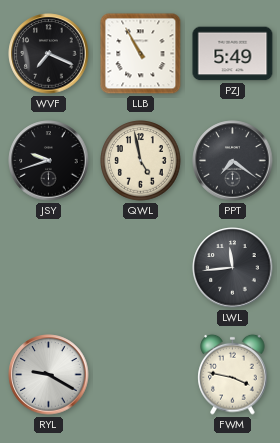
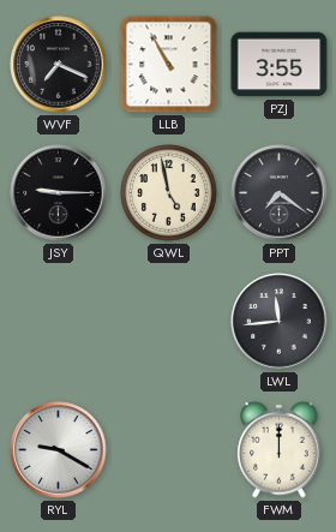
PZJ: 5:49 -> 3:55
JSY: 9:42 -> 9:15
FWM: 3:47 -> 12:00
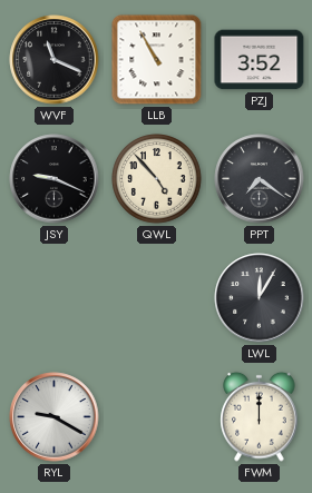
WVF: 7:19 -> 11:19
PZJ: 3:55 -> 3:52
JSY: 9:15 -> 9:19
QWL: 4:58 -> 4:53
LWL: 11:44 -> 12:05
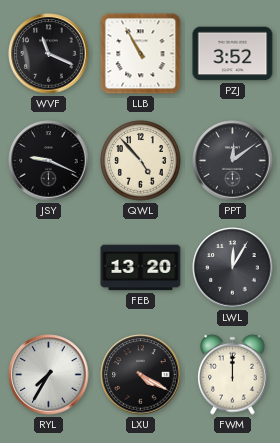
PPT: 7:21 -> 12:09
FEB: none -> 13:20
RYL: 9:20 -> 7:35
LXU: none -> 4:20
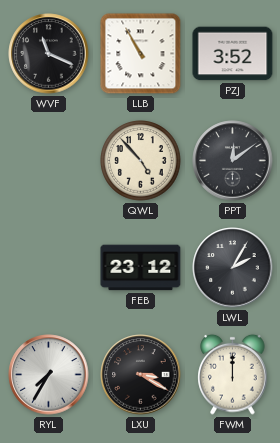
JSY: 9:19 -> none
FEB: 13:20 -> 23:12
LWL: 12:05 -> 2:05
LXU: 4:20 -> 3:20
